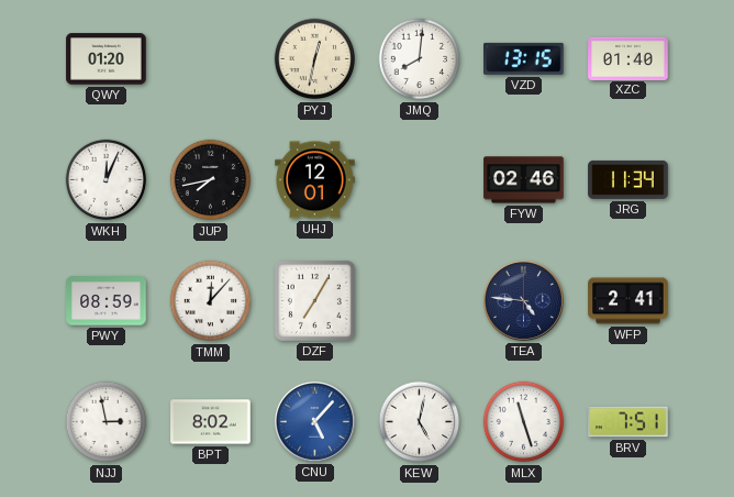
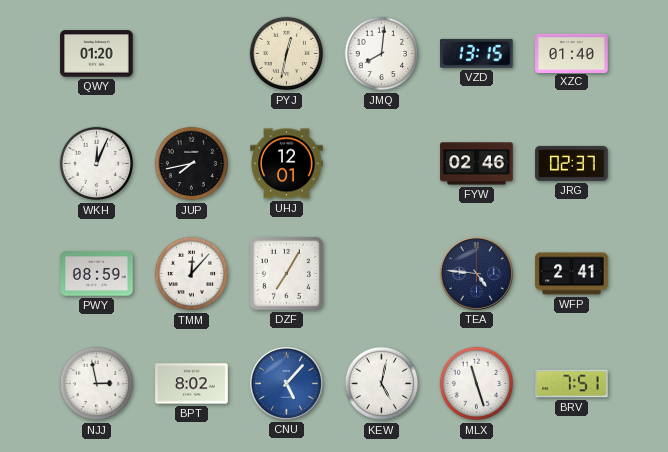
JRG: 11:34 -> 02:37
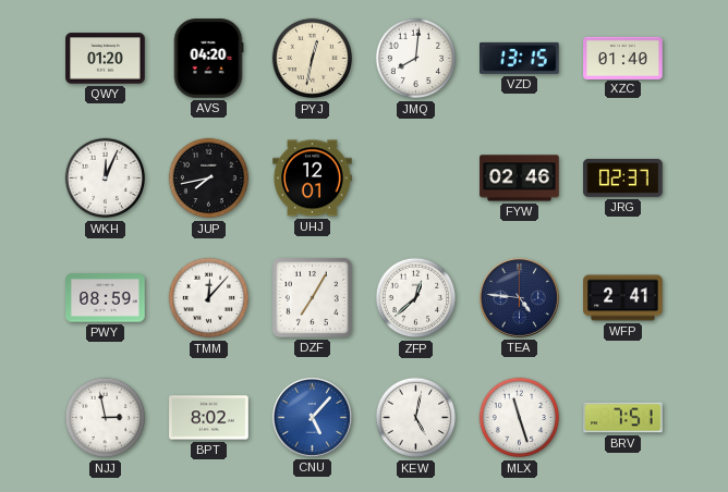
AVS: none -> 04:20
ZFP: none -> 12:38
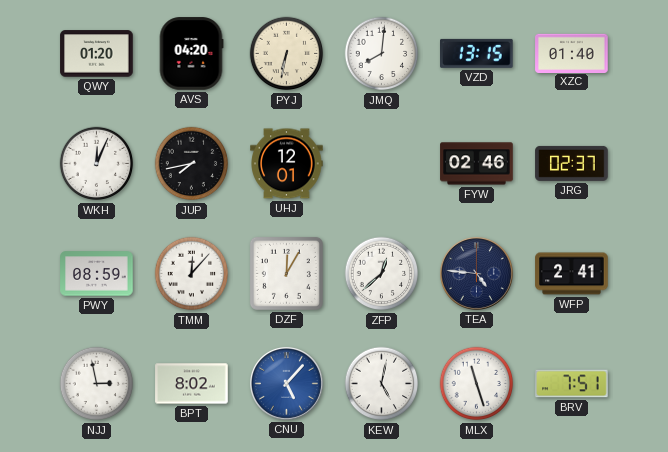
PYJ: 12:32 -> 6:32
DZF: 7:05 -> 12:05
